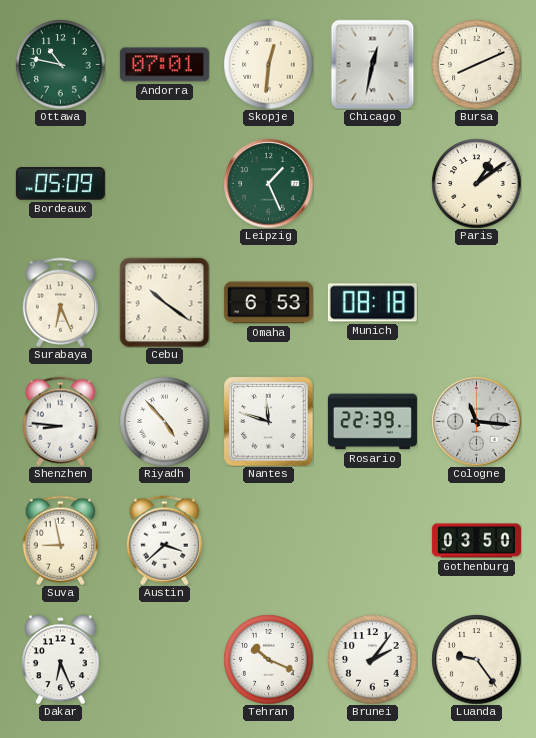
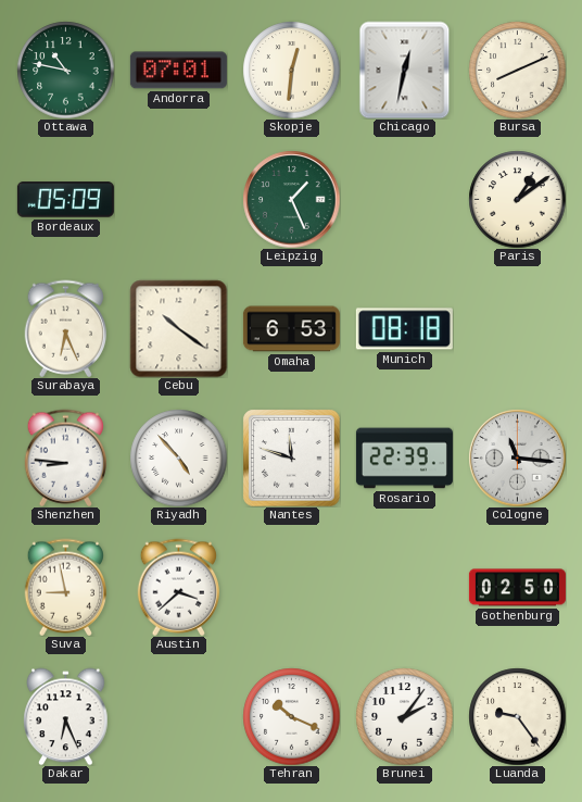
Gothenburg: 03:50 -> 02:50
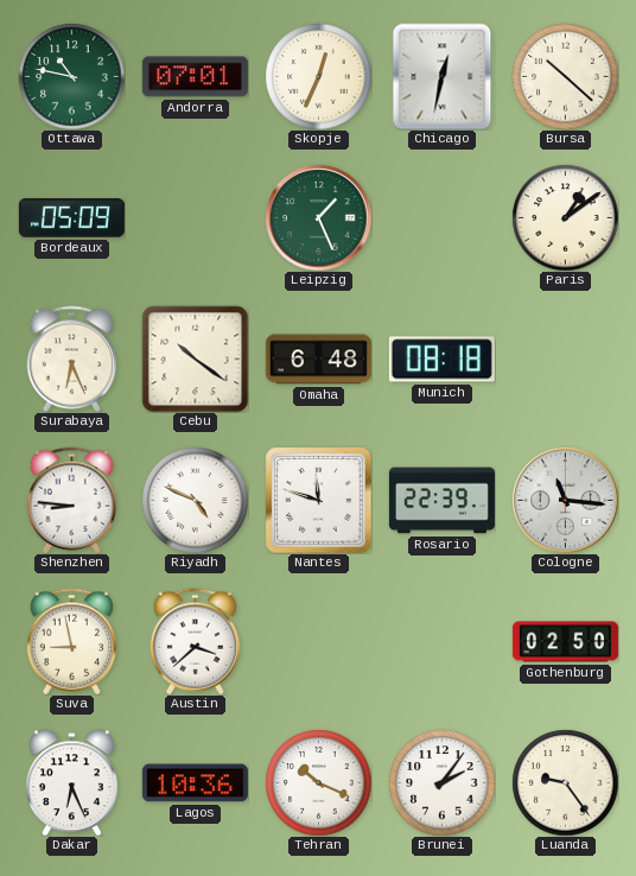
Skopje: 12:31 -> 12:34
Bursa: 8:11 -> 10:22
Omaha: 6:53 -> 6:48
Riyadh: 4:53 -> 4:49
Lagos: none -> 10:36
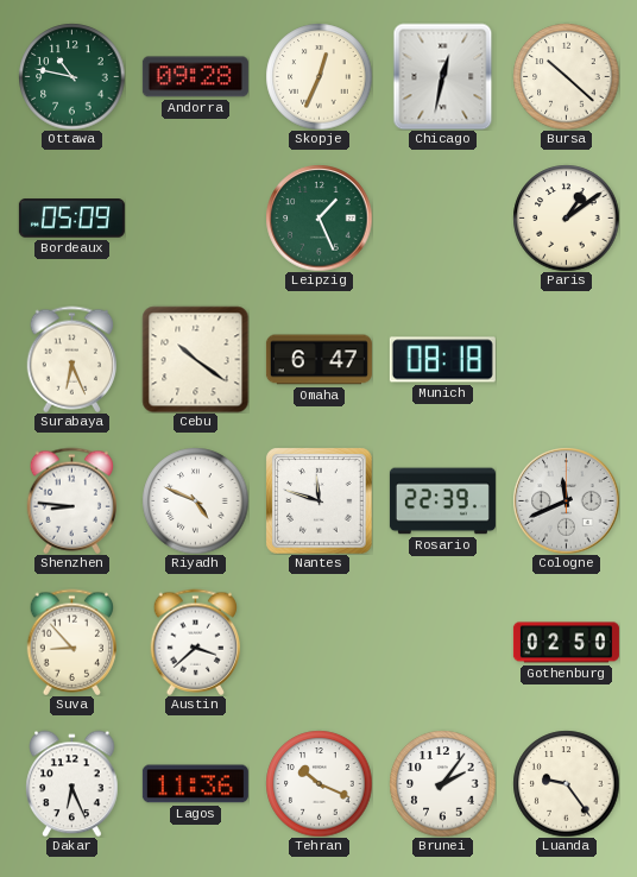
Andorra: 07:01 -> 09:28
Omaha: 6:48 -> 6:47
Cologne: 11:16 -> 11:41
Suva: 8:58 -> 8:53
Lagos: 10:36 -> 11:36
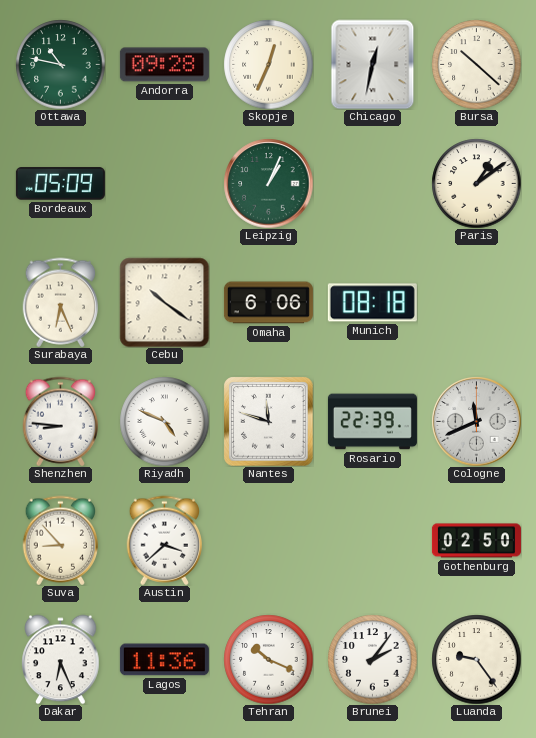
Leipzig: 1:26 -> 1:04
Omaha: 6:47 -> 6:06
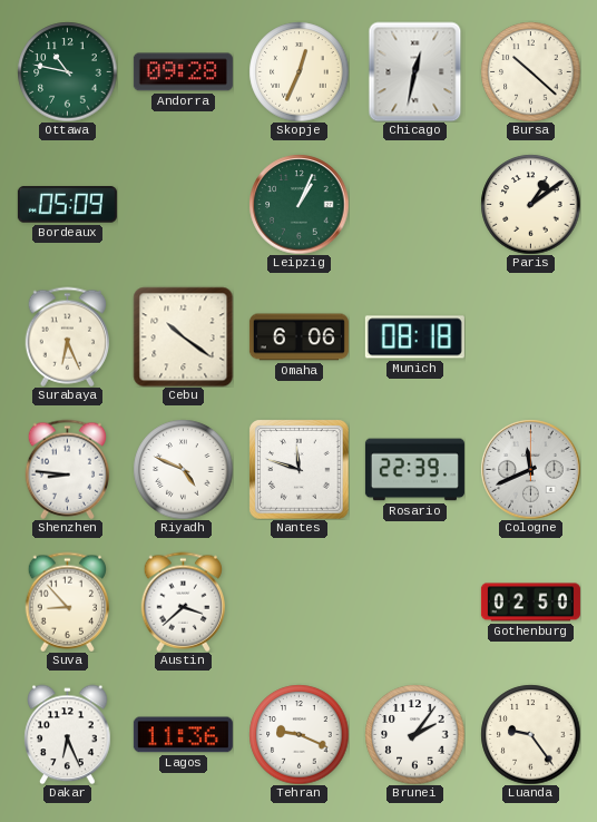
Tehran: 10:19 -> 9:19
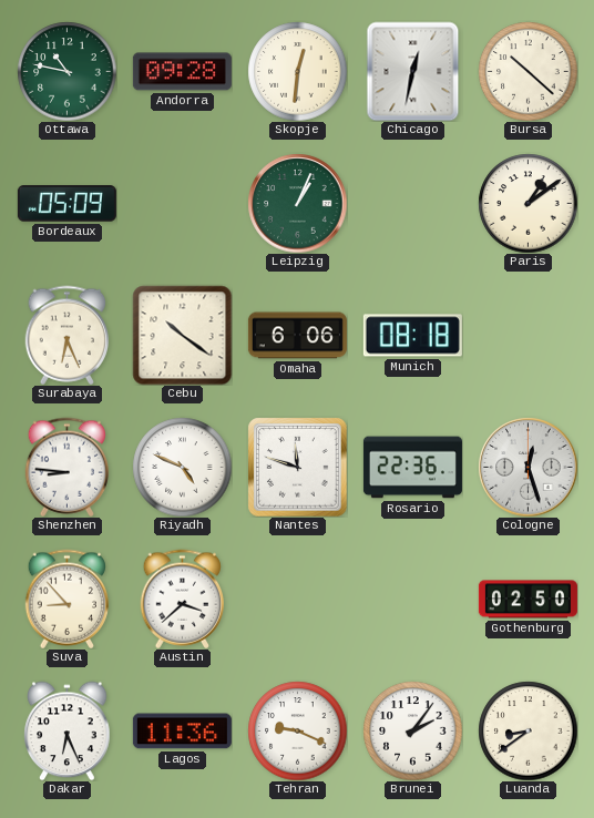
Skopje: 12:34 -> 12:31
Rosario: 22:39 -> 22:36
Cologne: 11:41 -> 12:27
Luanda: 9:24 -> 8:39
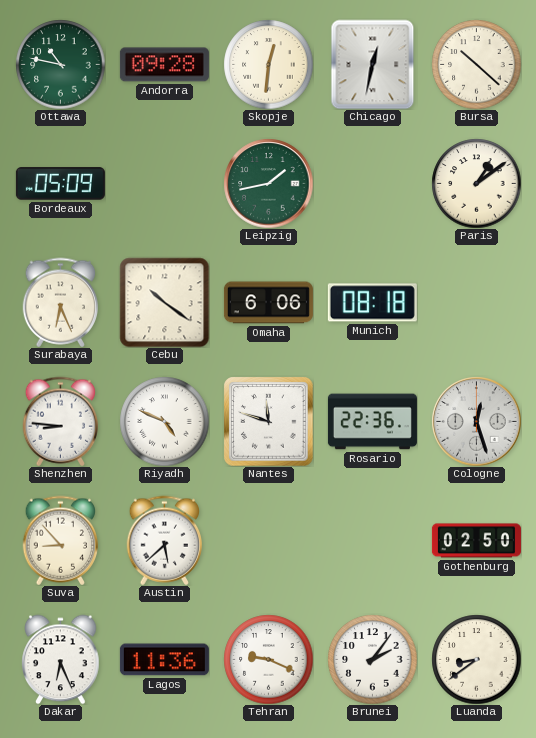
Leipzig: 1:04 -> 1:43
Austin: 3:38 -> 5:38
